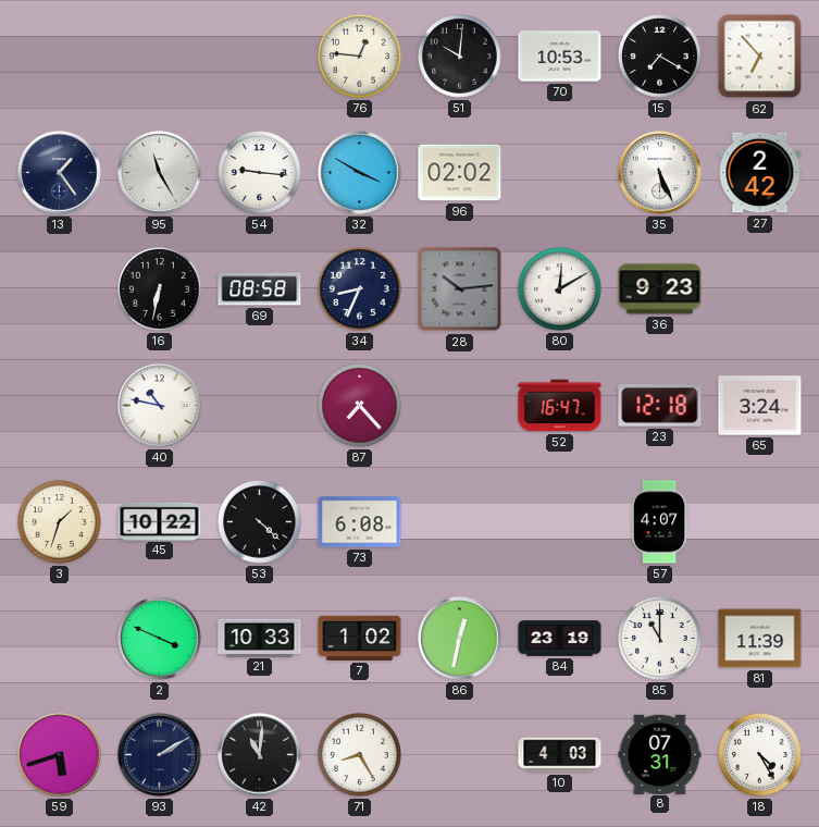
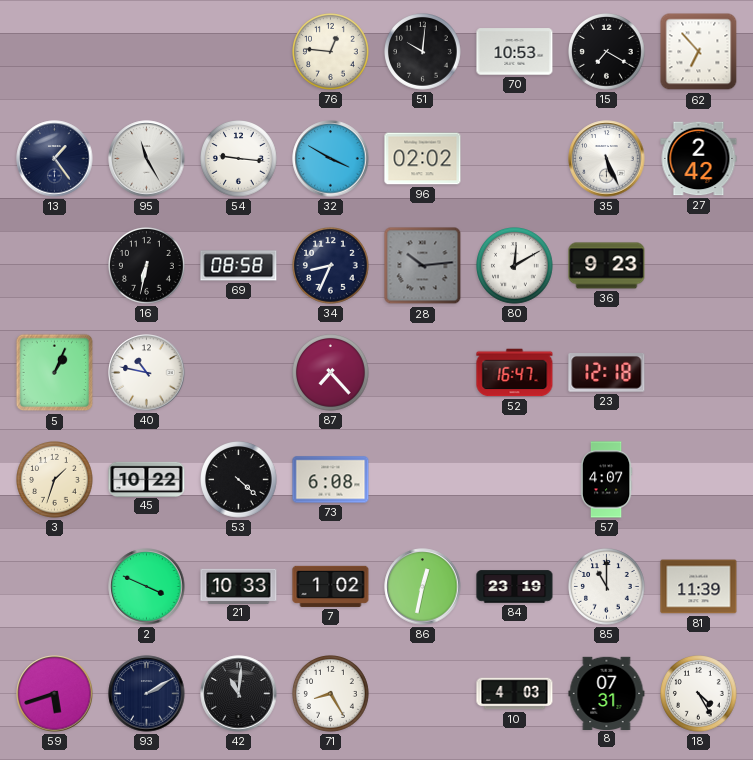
5: none -> 1:04
65: 3:24 -> none
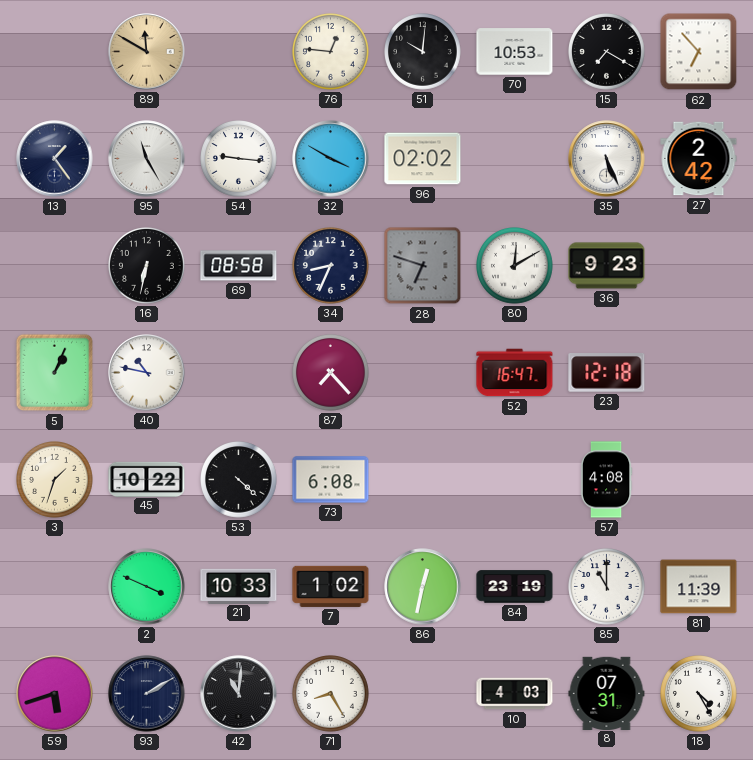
89: none -> 11:50
28: 10:14 -> 6:48
57: 4:07 -> 4:08
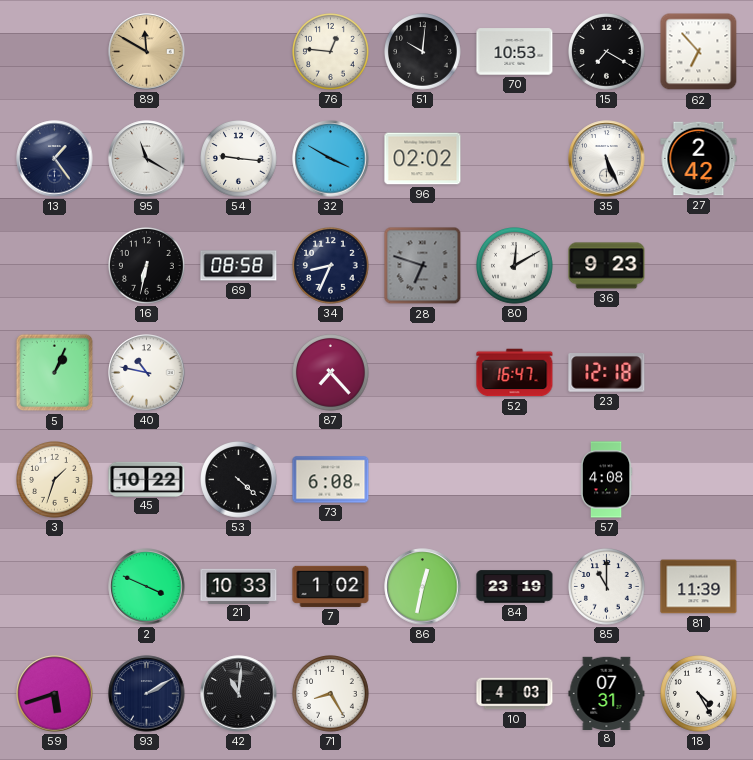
95: 11:25 -> 11:20
